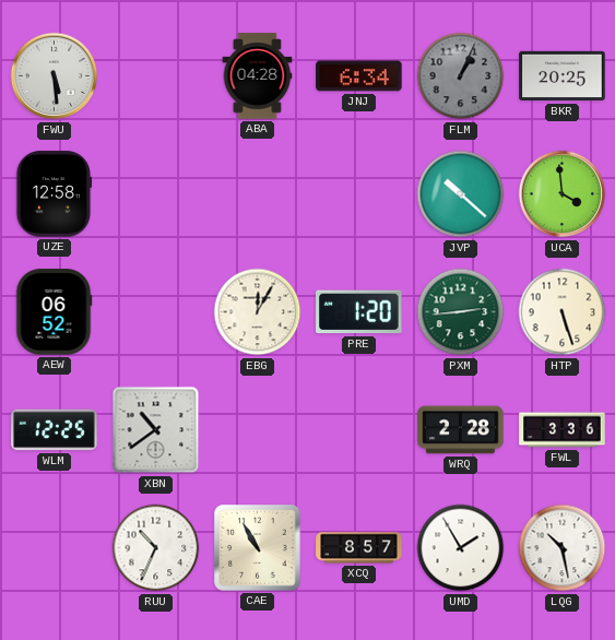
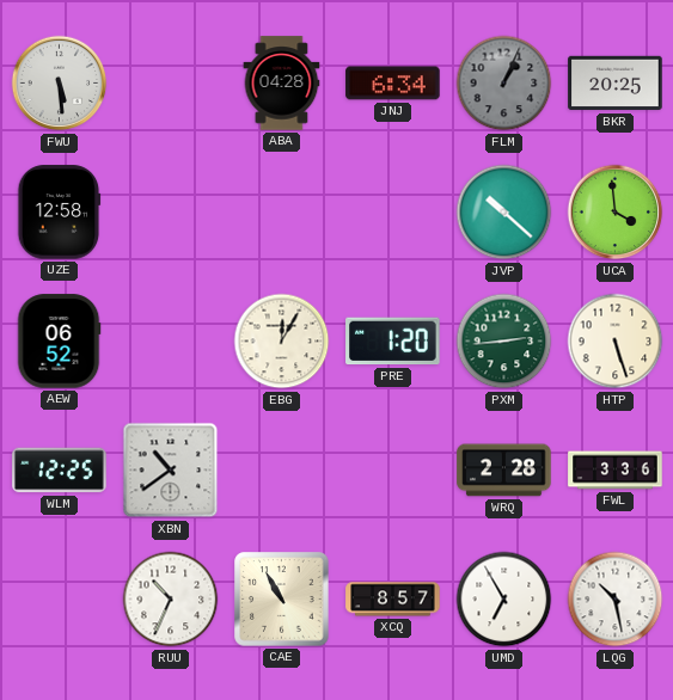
UMD: 1:55 -> 6:55
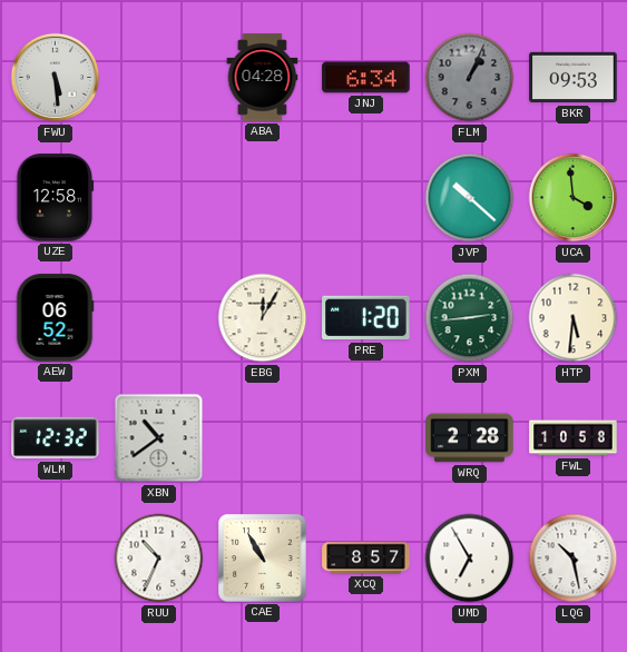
BKR: 20:25 -> 09:53
HTP: 5:27 -> 5:31
WLM: 12:25 -> 12:32
FWL: 3:36 -> 10:58
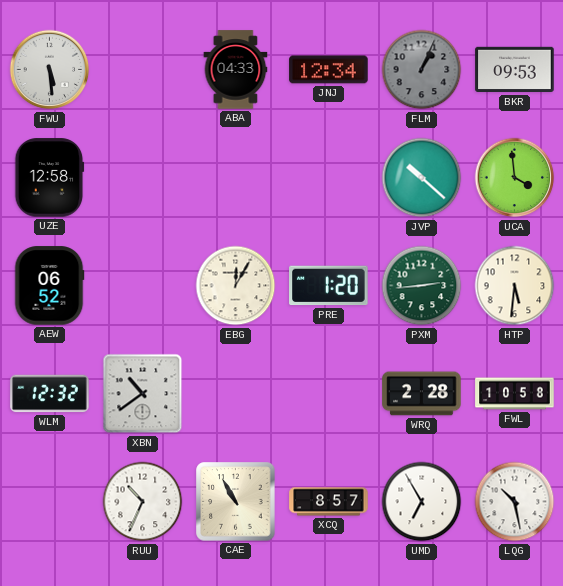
ABA: 04:28 -> 04:33
JNJ: 6:34 -> 12:34
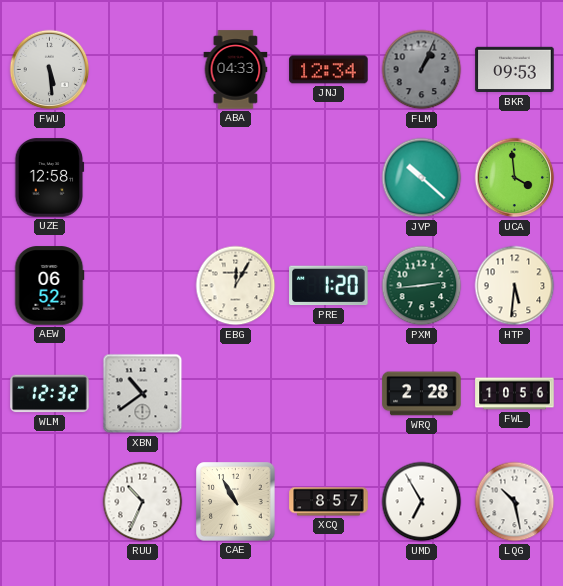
FWL: 10:58 -> 10:56
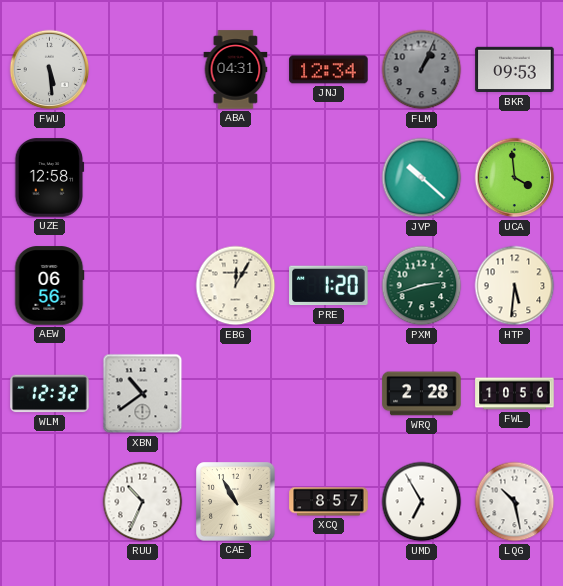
ABA: 04:33 -> 04:31
AEW: 06:52 -> 06:56
PXM: 2:44 -> 2:42
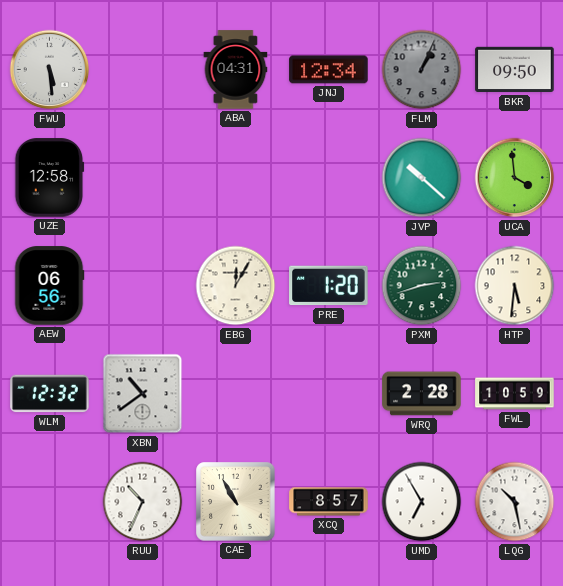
BKR: 09:53 -> 09:50
FWL: 10:56 -> 10:59
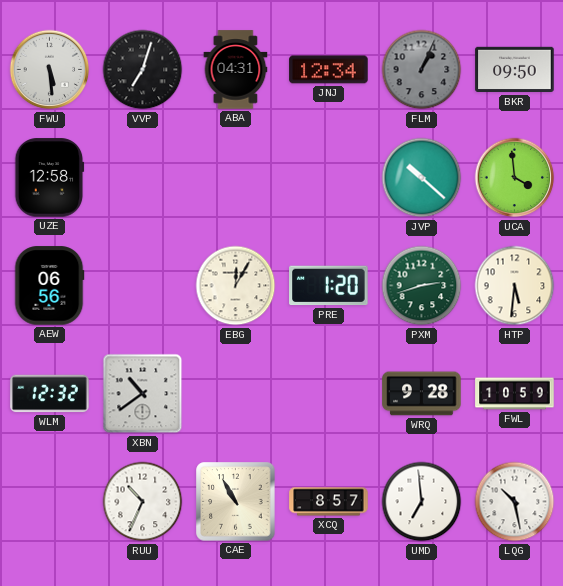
VVP: none -> 7:03
WRQ: 2:28 -> 9:28
UMD: 6:55 -> 6:59
